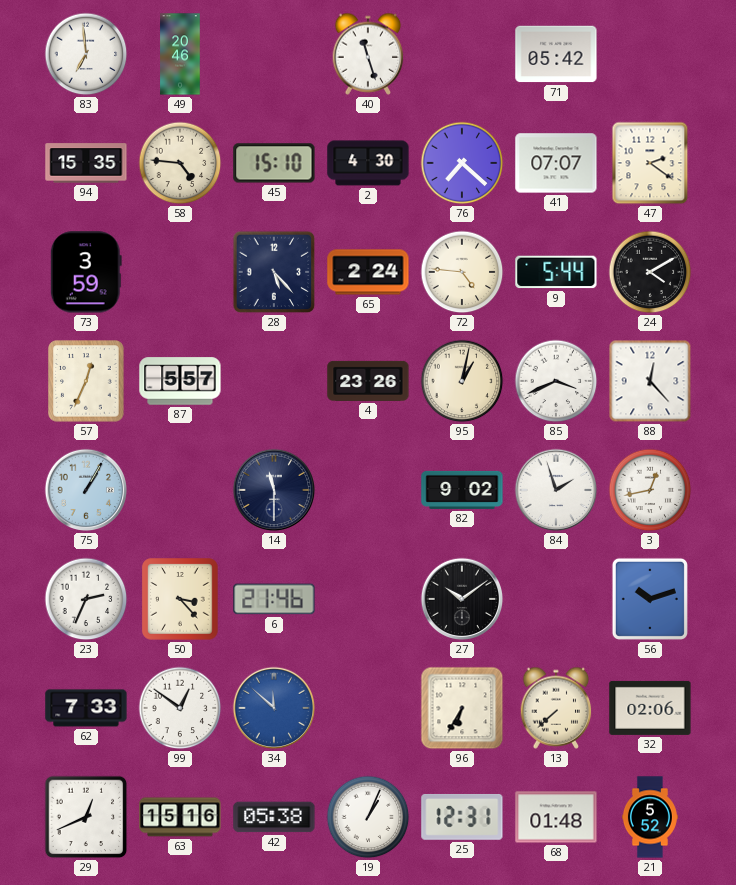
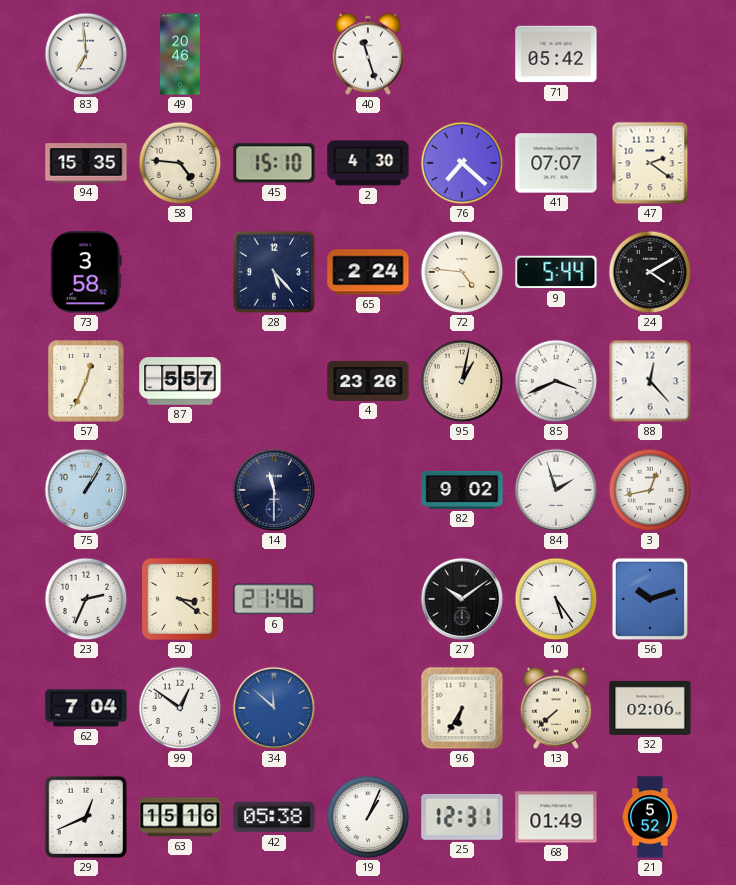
73: 3:59 -> 3:58
50: 3:23 -> 3:21
10: none -> 5:24
62: 7:33 -> 7:04
68: 01:48 -> 01:49
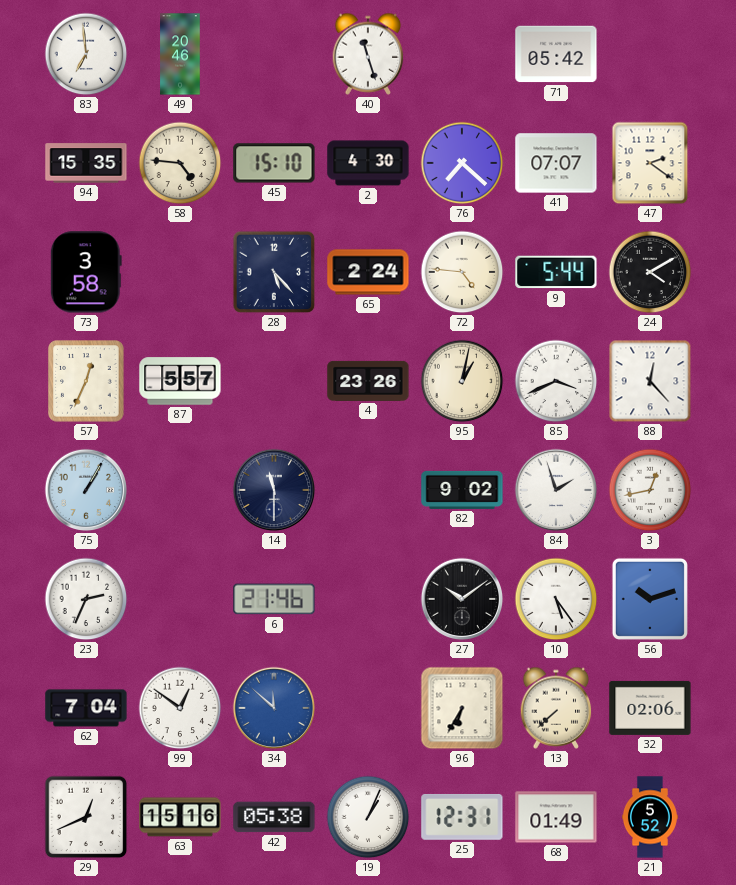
50: 3:21 -> none
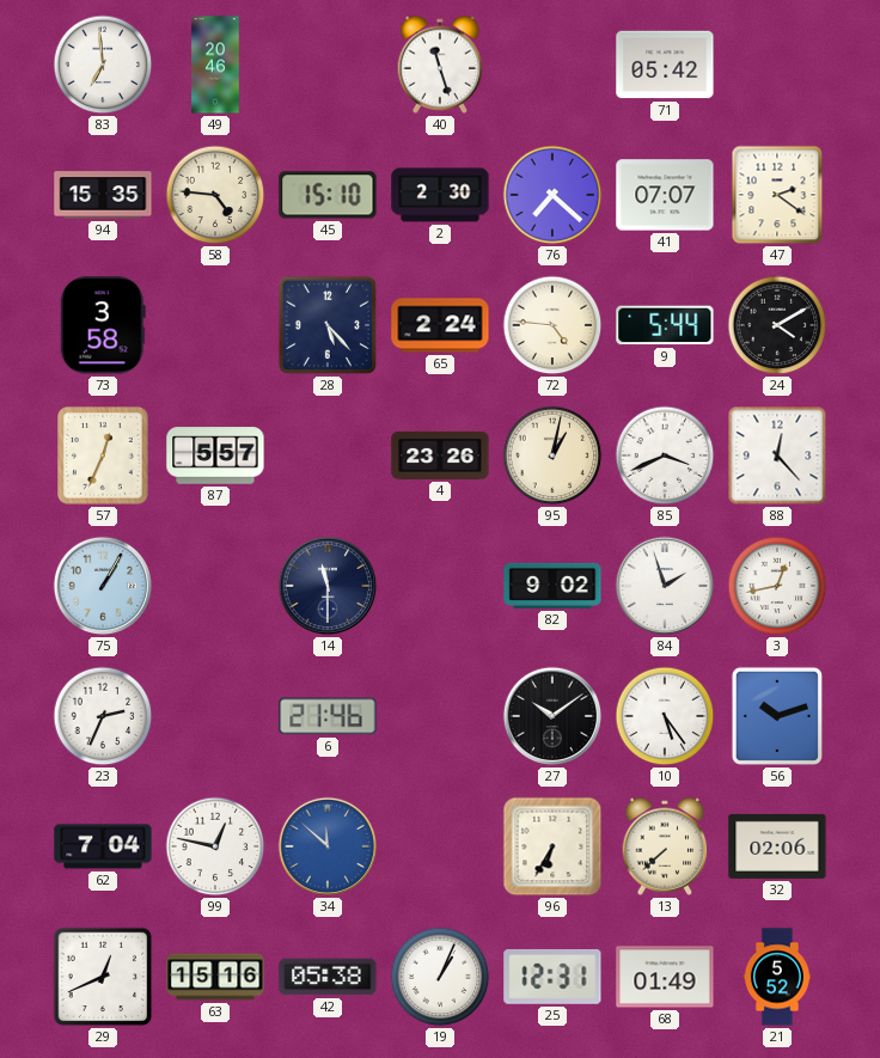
2: 4:30 -> 2:30
99: 12:51 -> 12:47
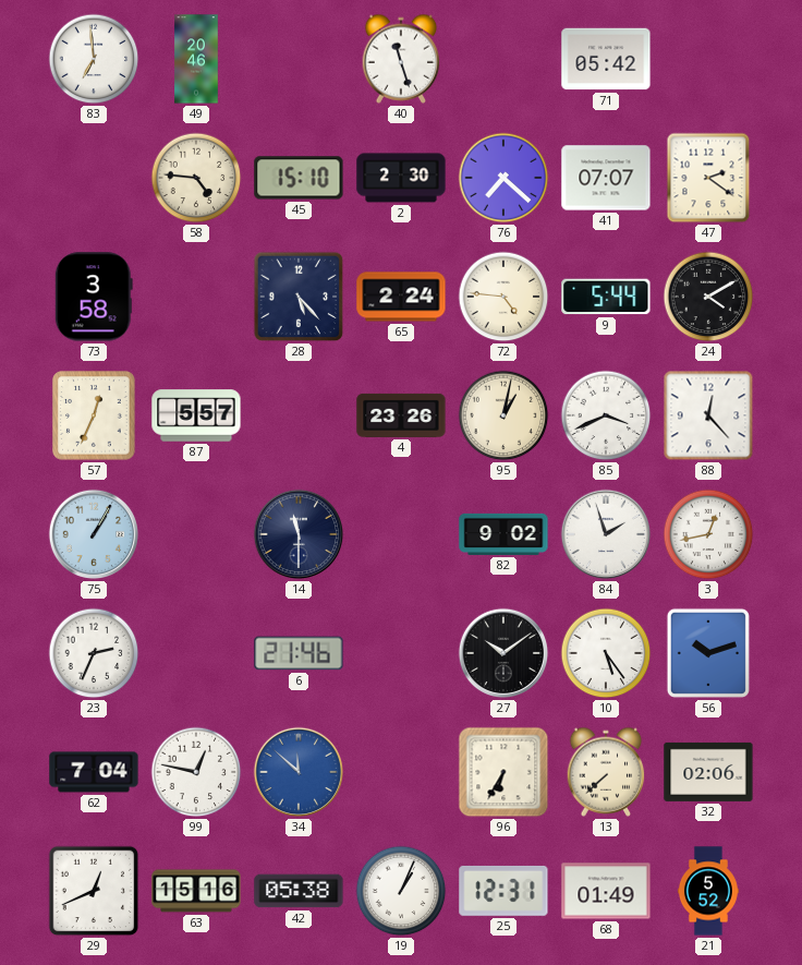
94: 15:35 -> none
